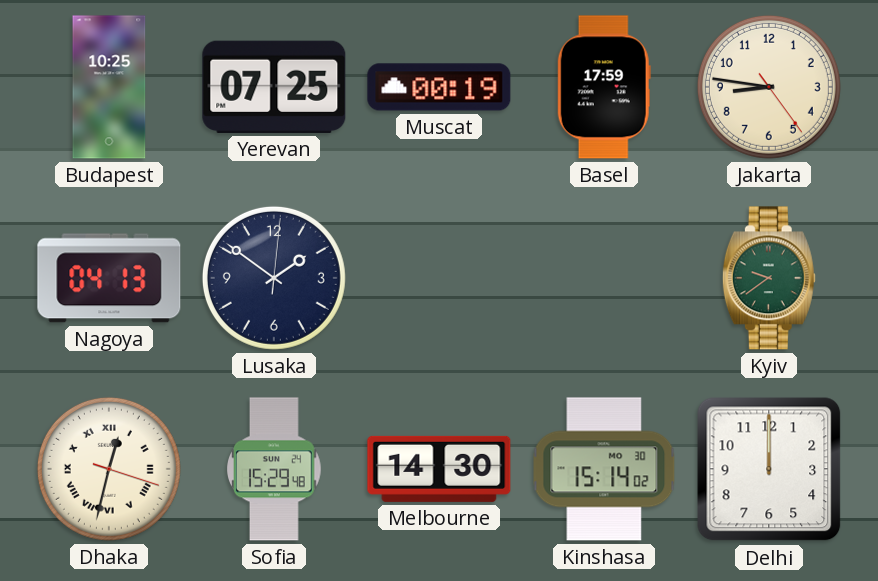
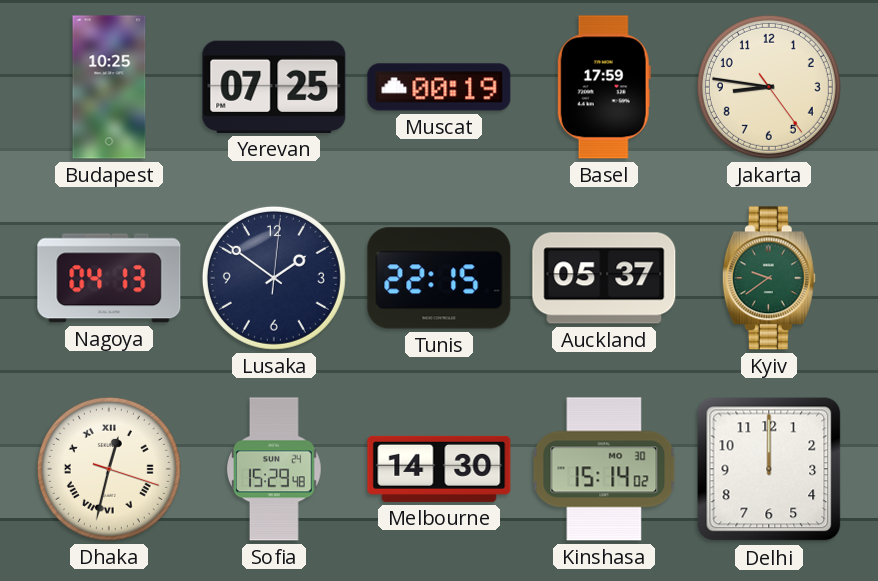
Tunis: none -> 22:15
Auckland: none -> 05:37
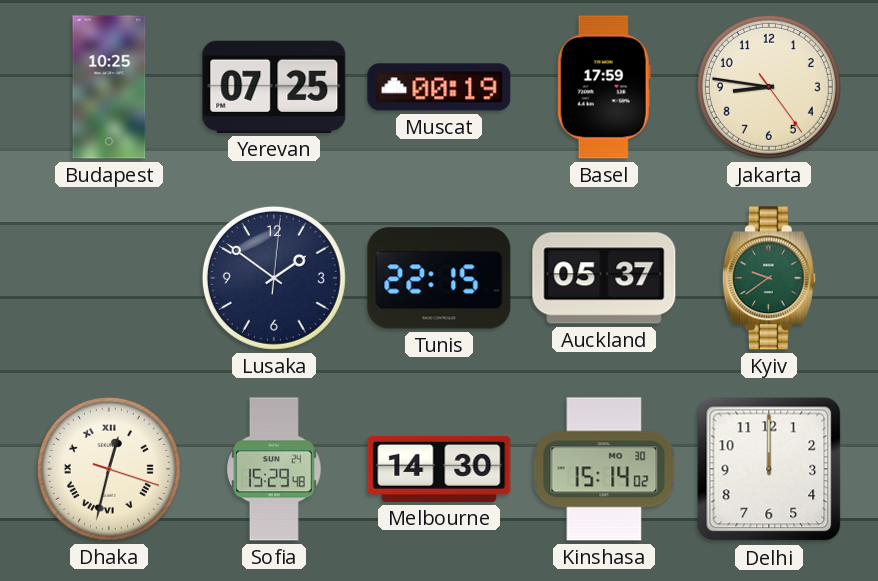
Nagoya: 04:13 -> none
